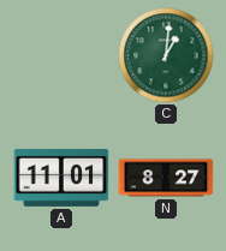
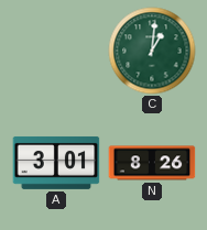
A: 11:01 -> 3:01
N: 8:27 -> 8:26
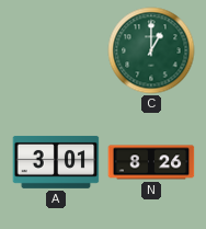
C: 1:01 -> 1:00
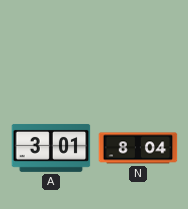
C: 1:00 -> none
N: 8:26 -> 8:04
